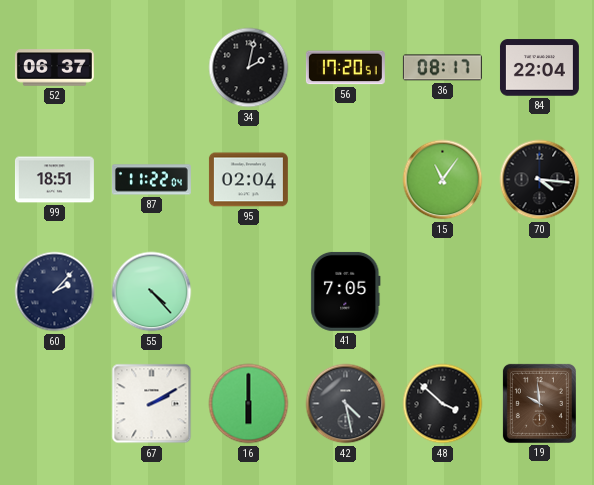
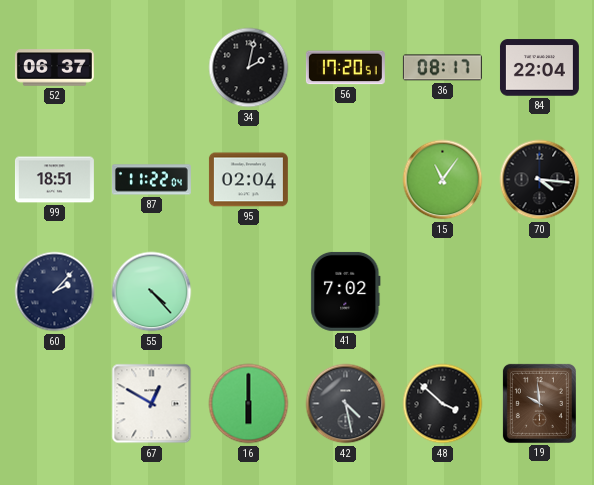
41: 7:05 -> 7:02
67: 2:10 -> 12:50
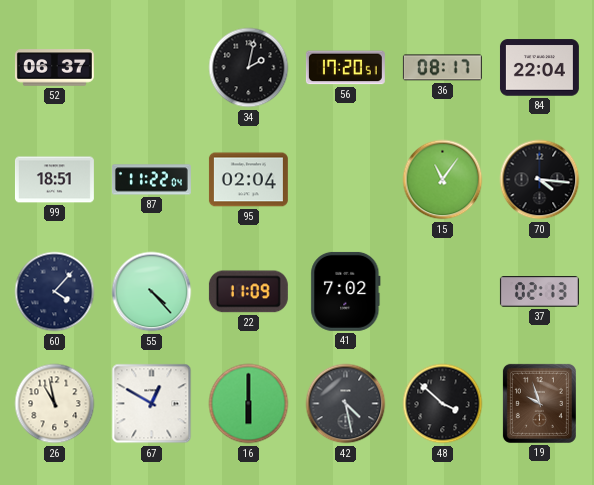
60: 2:07 -> 4:07
22: none -> 11:09
37: none -> 02:13
26: none -> 10:58
19: 9:59 -> 9:57
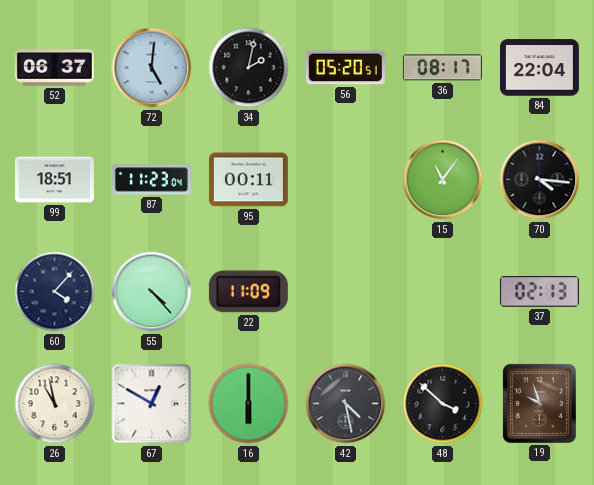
72: none -> 5:01
56: 17:20 -> 05:20
87: 11:22 -> 11:23
95: 02:04 -> 00:11
41: 7:02 -> none
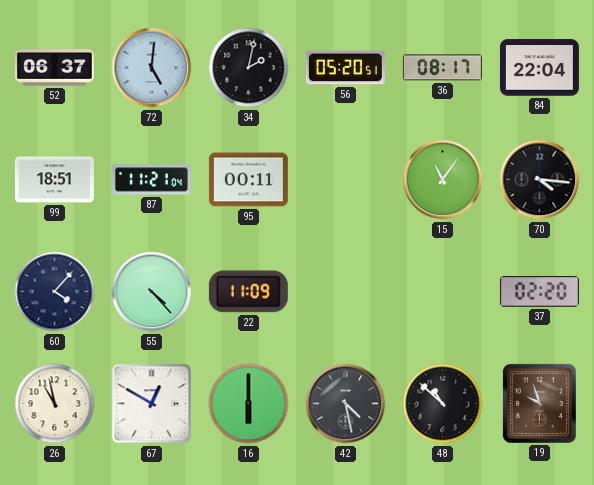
87: 11:23 -> 11:21
37: 02:13 -> 02:20
48: 3:52 -> 10:52
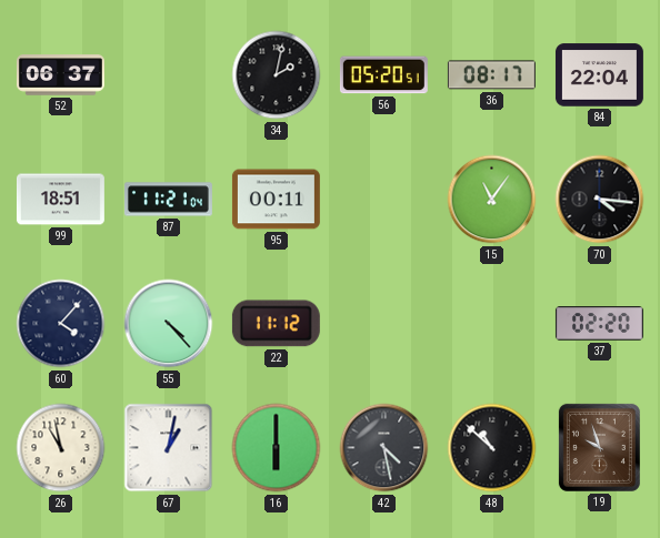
72: 5:01 -> none
22: 11:09 -> 11:12
67: 12:50 -> 1:02
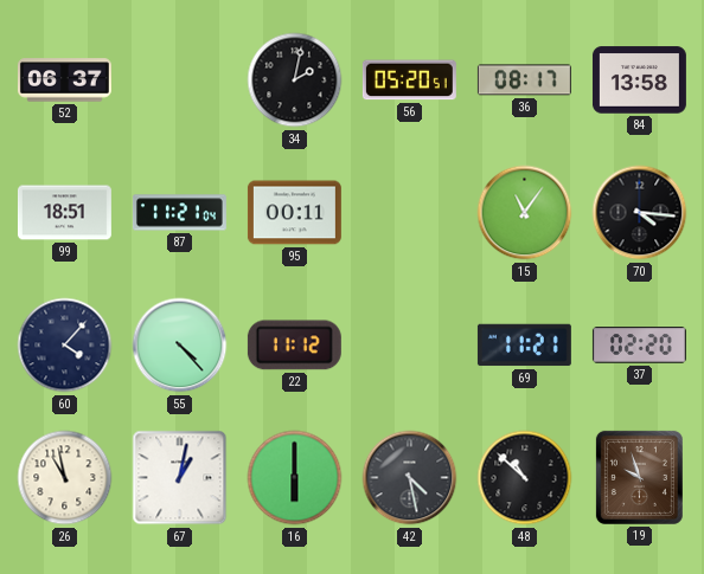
84: 22:04 -> 13:58
69: none -> 11:21
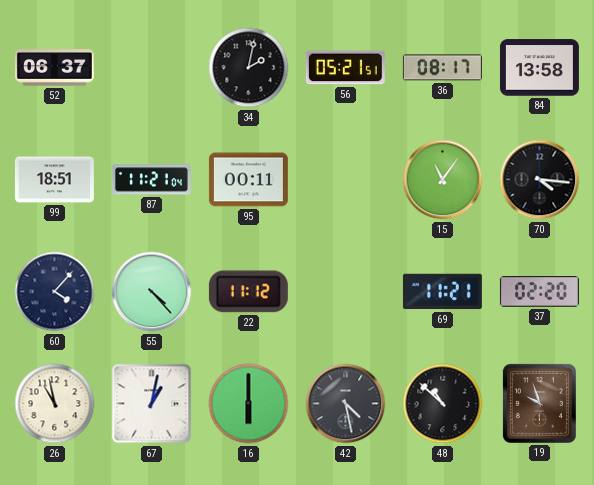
56: 05:20 -> 05:21
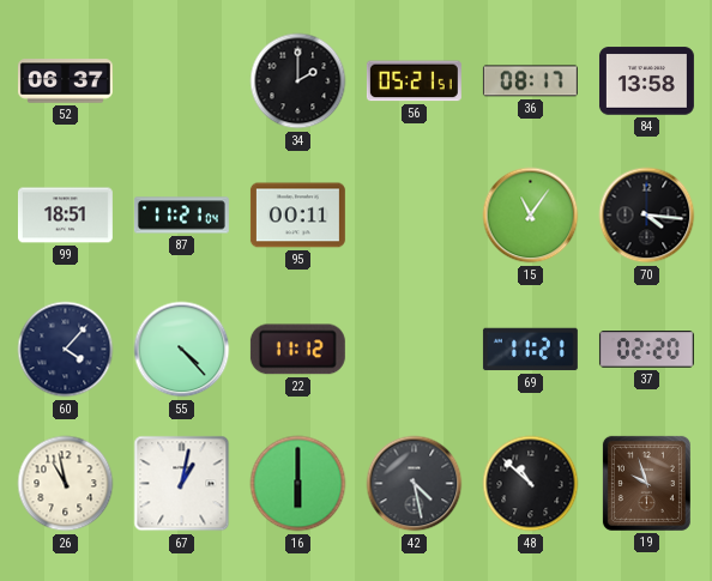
34: 2:02 -> 2:00
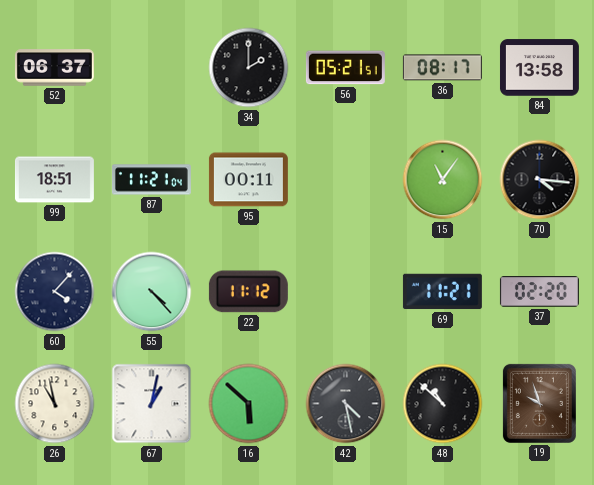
16: 6:00 -> 5:52
